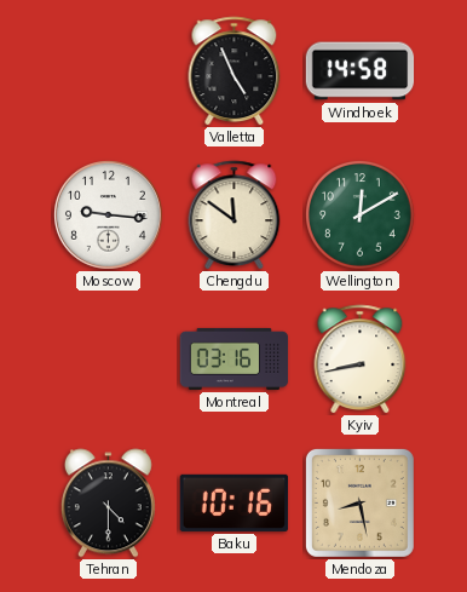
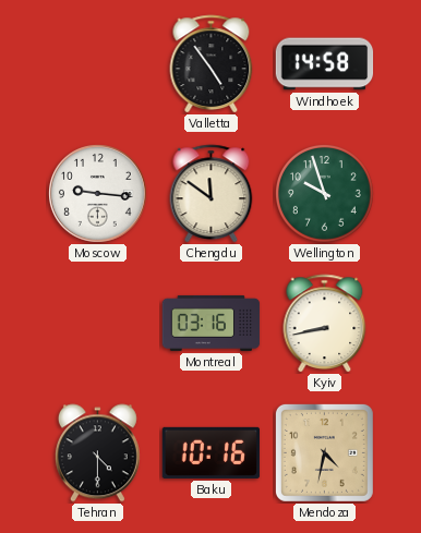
Valletta: 4:56 -> 4:54
Wellington: 12:10 -> 9:57
Mendoza: 8:28 -> 4:32
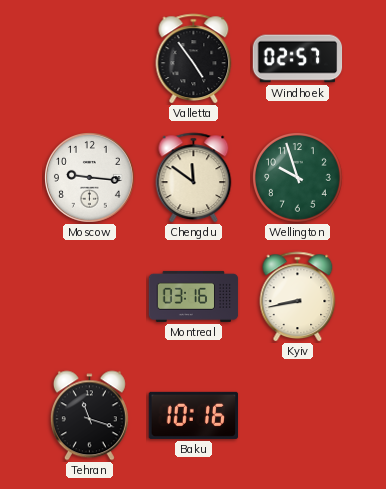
Windhoek: 14:58 -> 02:57
Tehran: 4:30 -> 11:18
Mendoza: 4:32 -> none
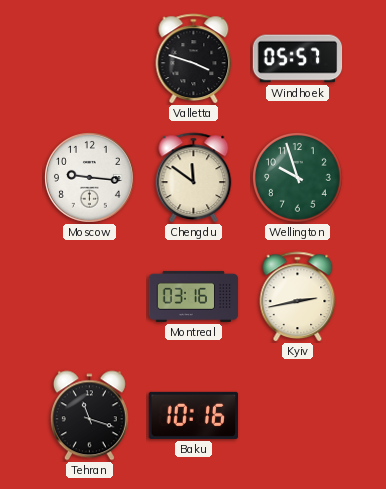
Valletta: 4:54 -> 3:48
Windhoek: 02:57 -> 05:57
Kyiv: 8:43 -> 2:43
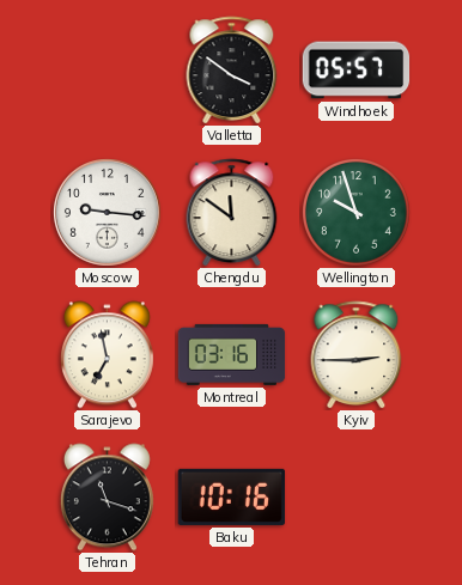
Valletta: 3:48 -> 3:51
Sarajevo: none -> 6:58
Kyiv: 2:43 -> 2:45
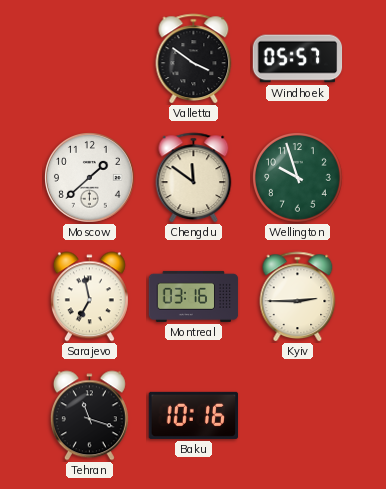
Moscow: 9:16 -> 1:38
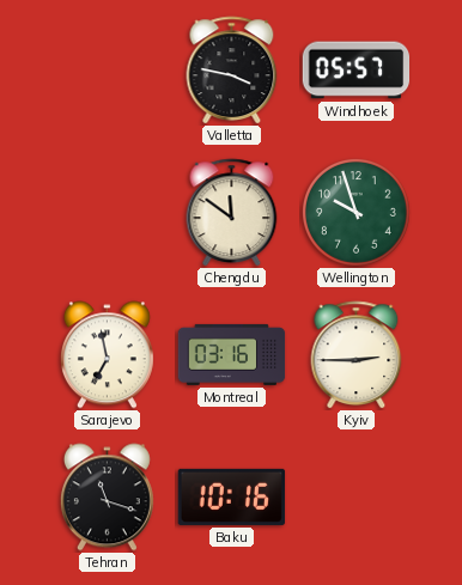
Valletta: 3:51 -> 3:47
Moscow: 1:38 -> none
